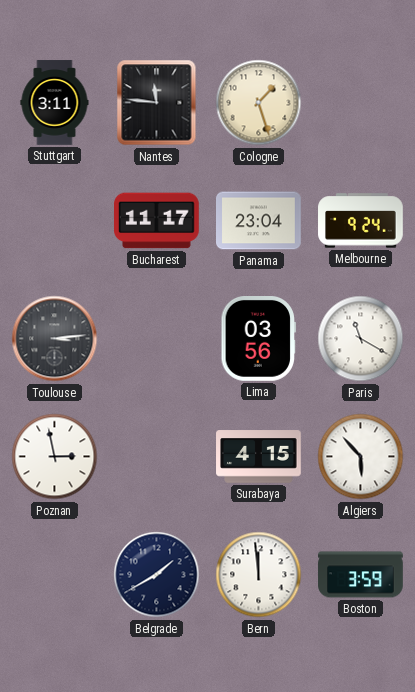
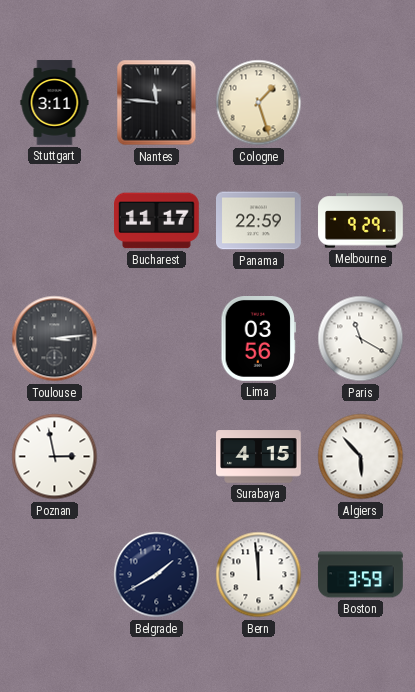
Panama: 23:04 -> 22:59
Melbourne: 9:24 -> 9:29
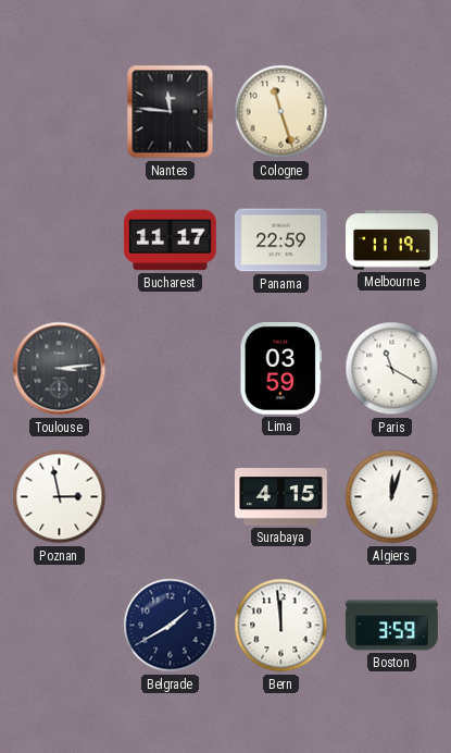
Stuttgart: 3:11 -> none
Cologne: 1:27 -> 11:27
Melbourne: 9:29 -> 11:19
Lima: 03:56 -> 03:59
Algiers: 5:53 -> 12:03
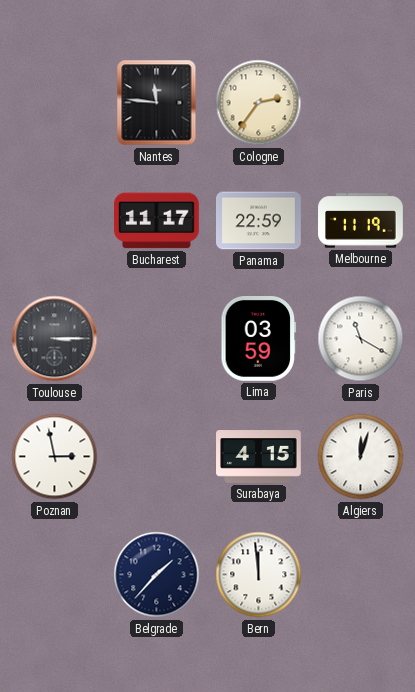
Cologne: 11:27 -> 2:36
Toulouse: 3:14 -> 3:15
Belgrade: 1:40 -> 1:37
Boston: 3:59 -> none
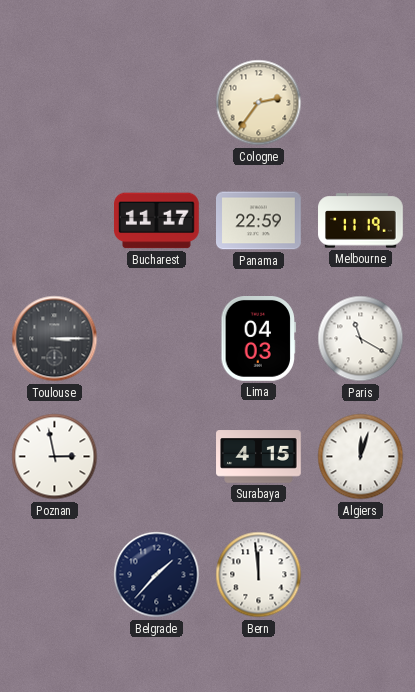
Nantes: 11:46 -> none
Lima: 03:59 -> 04:03
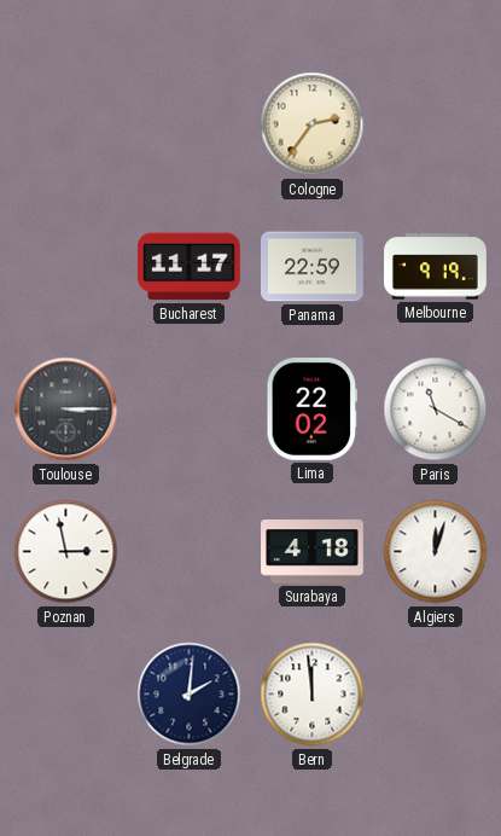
Melbourne: 11:19 -> 9:19
Lima: 04:03 -> 22:02
Surabaya: 4:15 -> 4:18
Belgrade: 1:37 -> 2:01
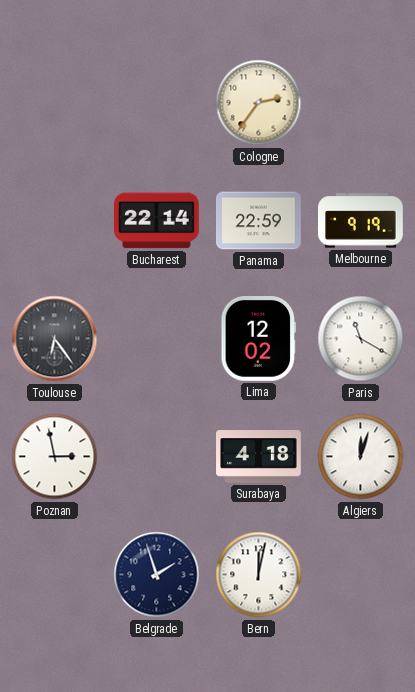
Bucharest: 11:17 -> 22:14
Toulouse: 3:15 -> 6:24
Lima: 22:02 -> 12:02
Belgrade: 2:01 -> 1:57
Bern: 11:59 -> 12:02
